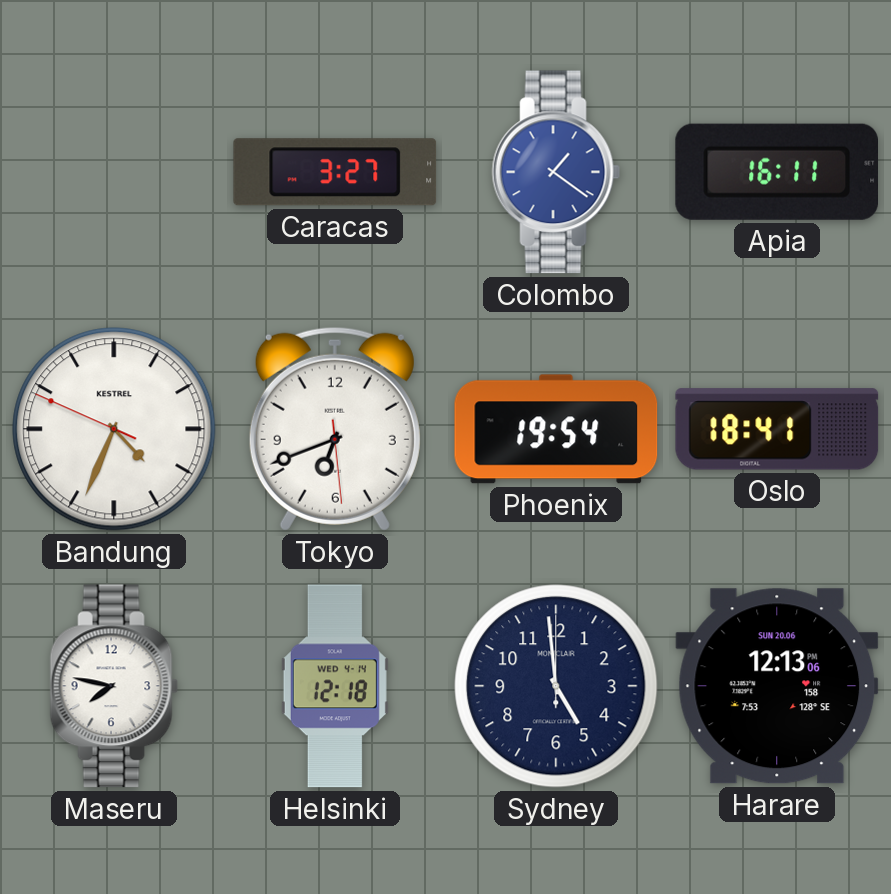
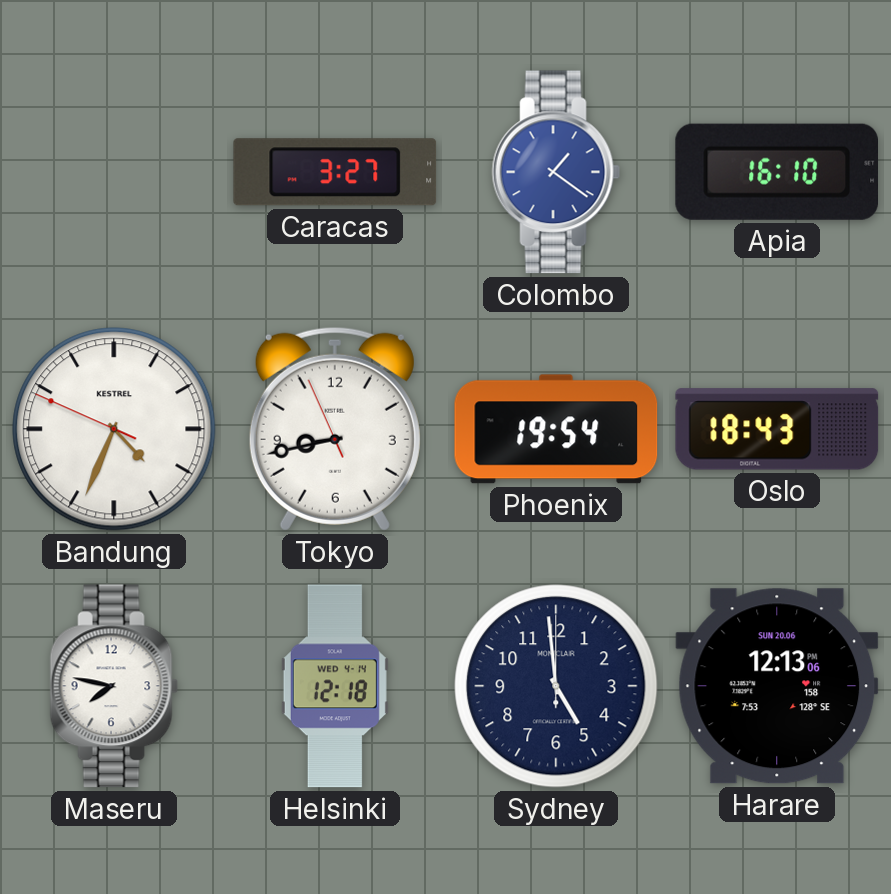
Apia: 16:11 -> 16:10
Tokyo: 6:41 -> 8:42
Oslo: 18:41 -> 18:43
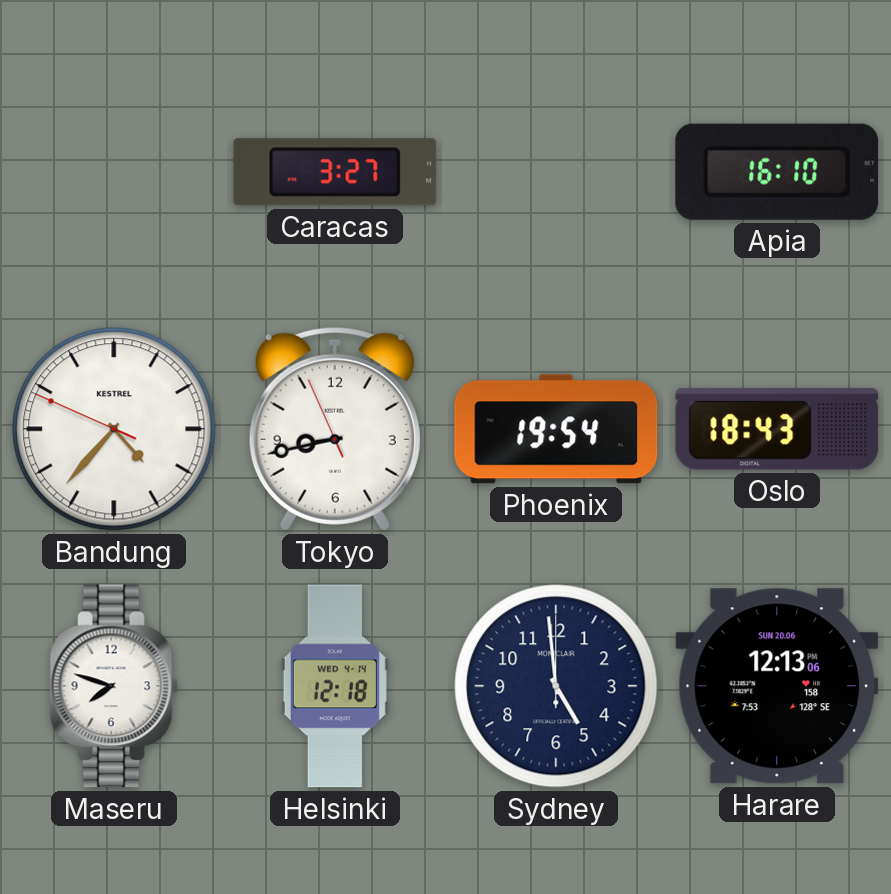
Colombo: 1:21 -> none
Bandung: 4:33 -> 4:36
Maseru: 7:47 -> 7:48
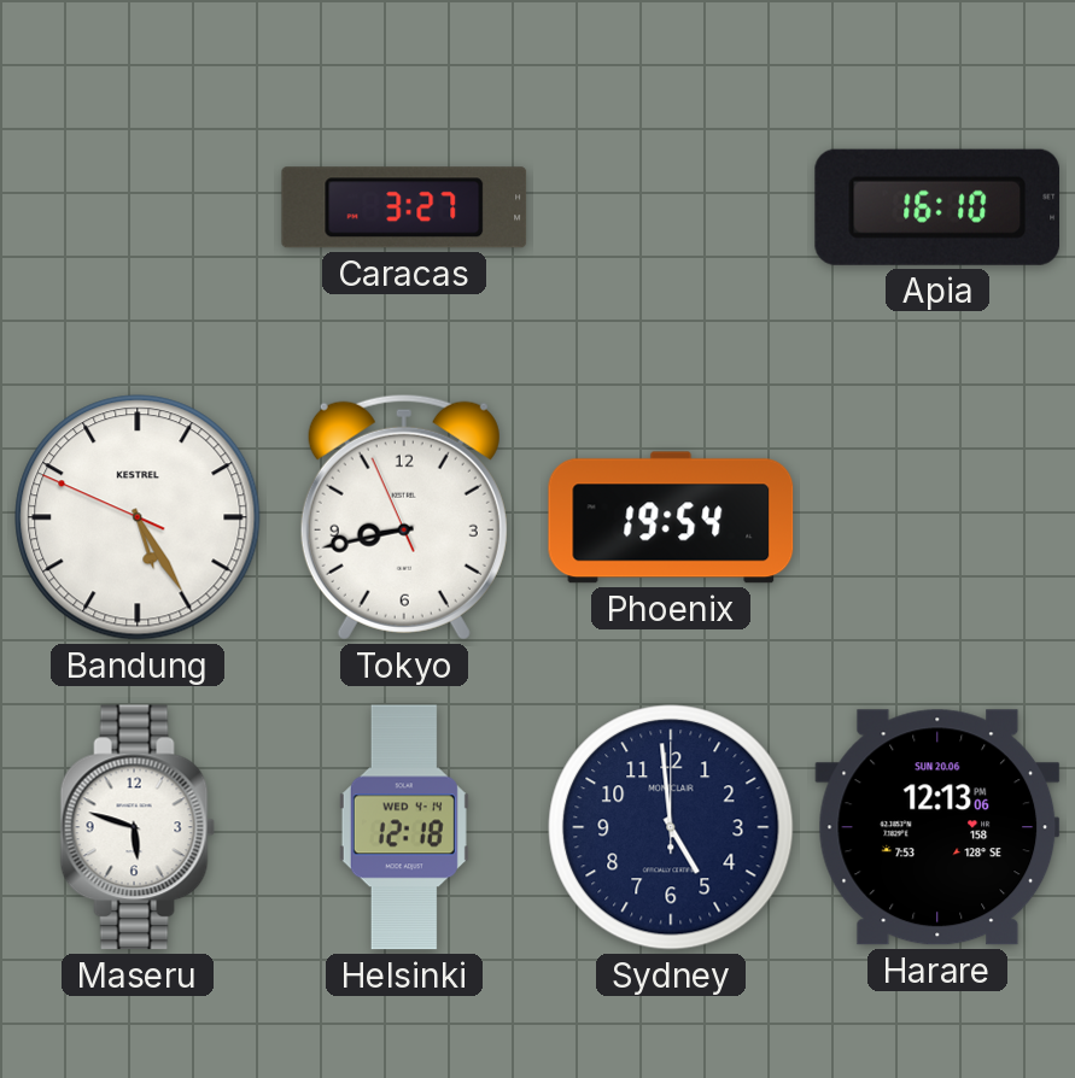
Bandung: 4:36 -> 5:24
Oslo: 18:43 -> none
Maseru: 7:48 -> 5:48
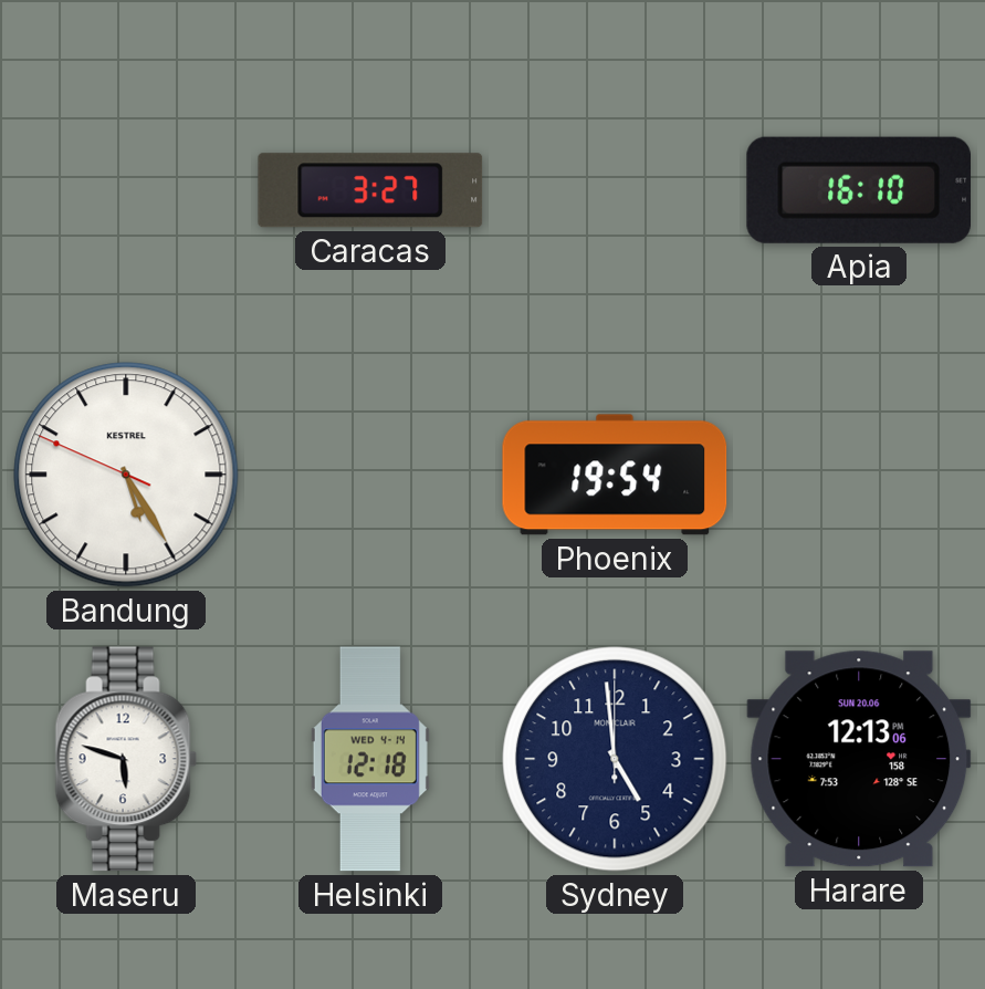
Tokyo: 8:42 -> none
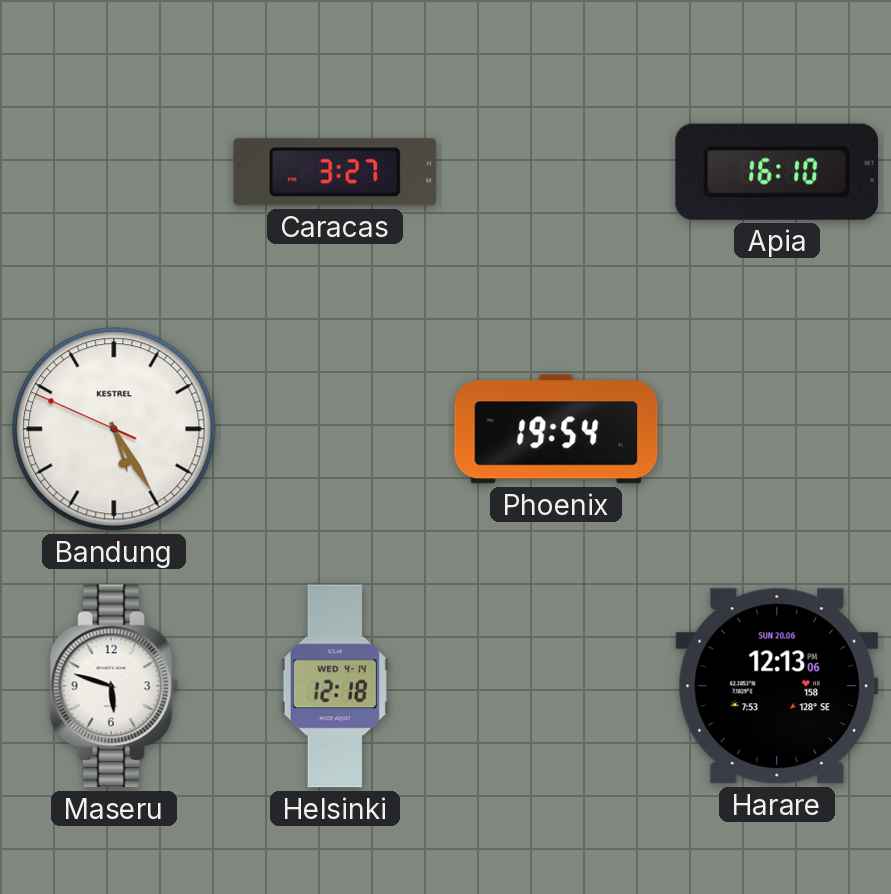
Sydney: 4:59 -> none
